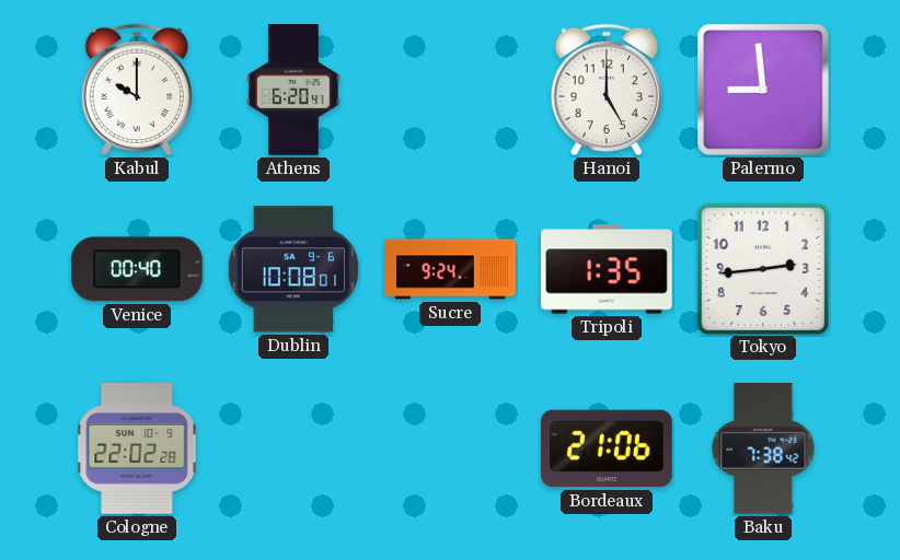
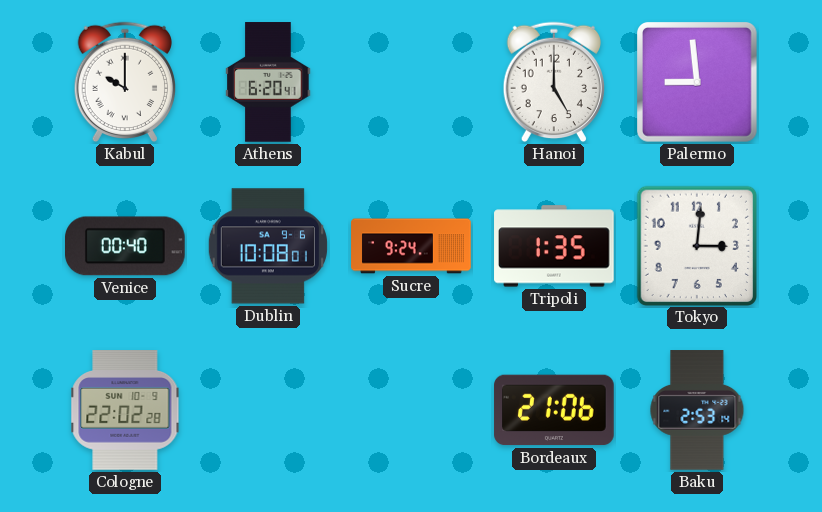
Tokyo: 2:44 -> 3:01
Baku: 7:38 -> 2:53
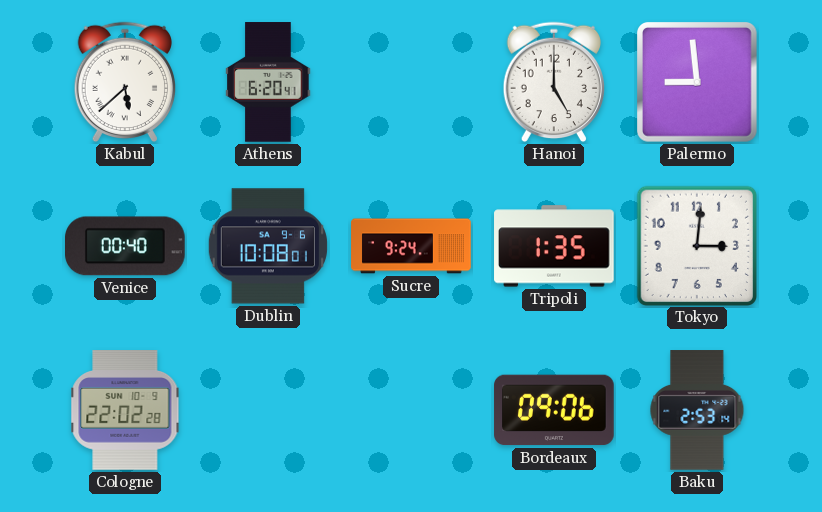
Kabul: 10:00 -> 5:38
Bordeaux: 21:06 -> 09:06
